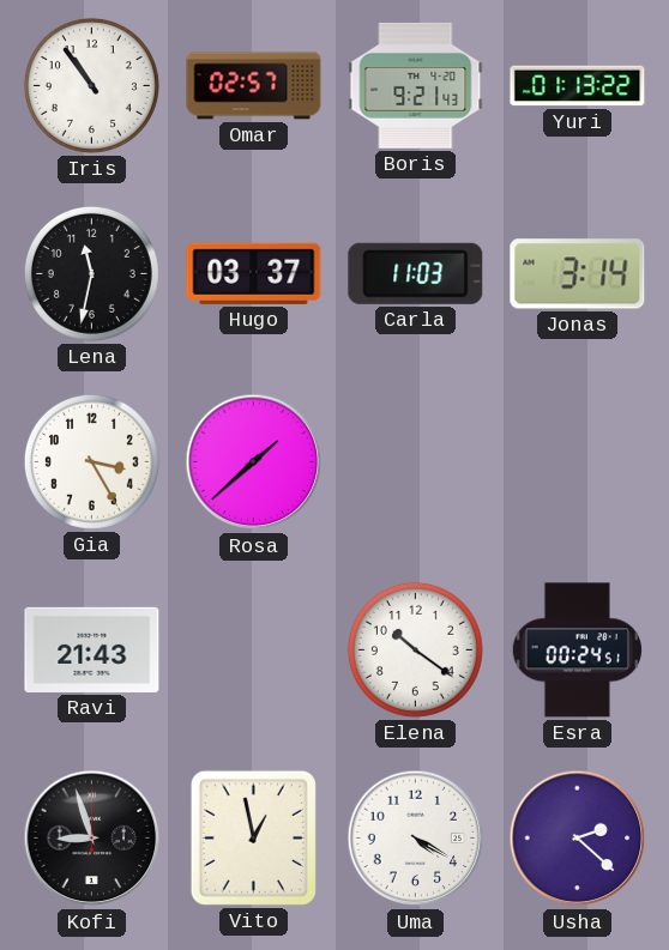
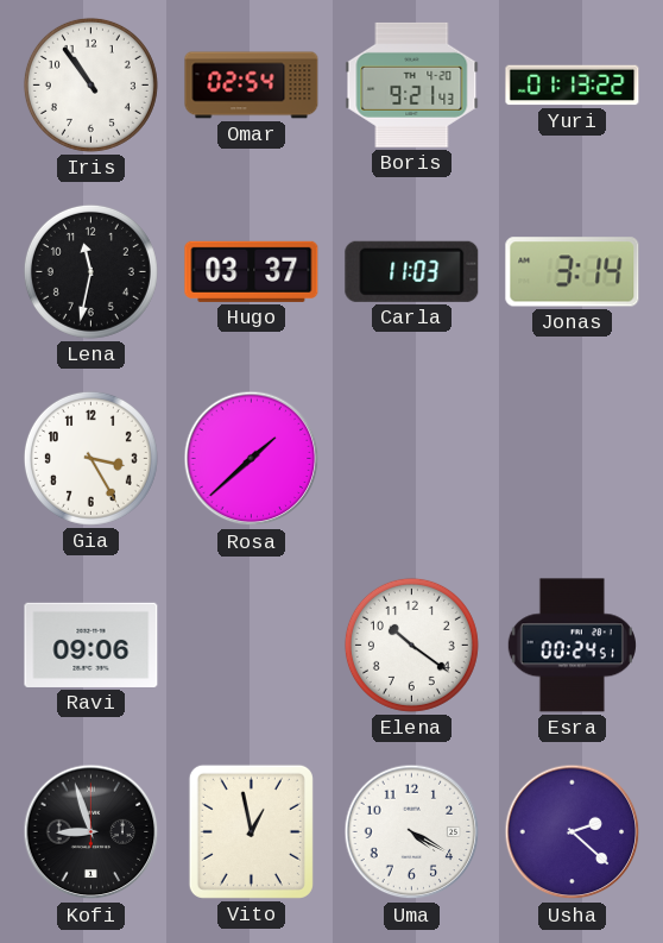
Omar: 02:57 -> 02:54
Ravi: 21:43 -> 09:06
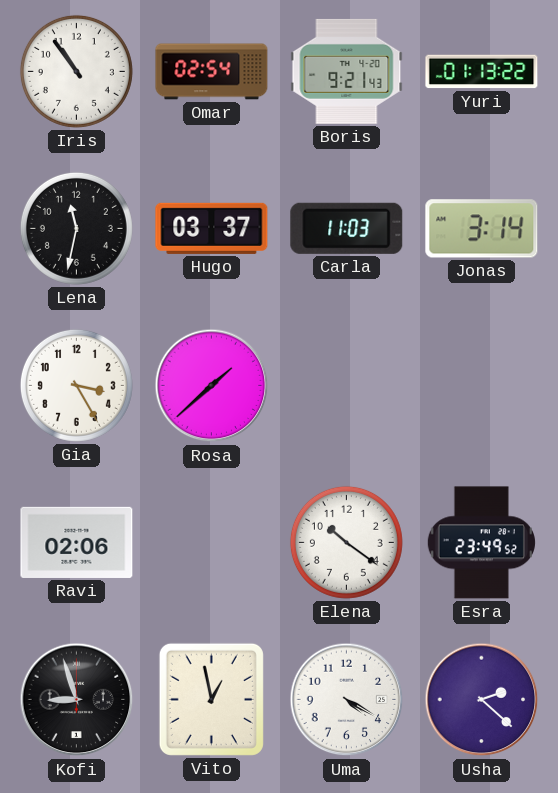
Ravi: 09:06 -> 02:06
Esra: 00:24 -> 23:49
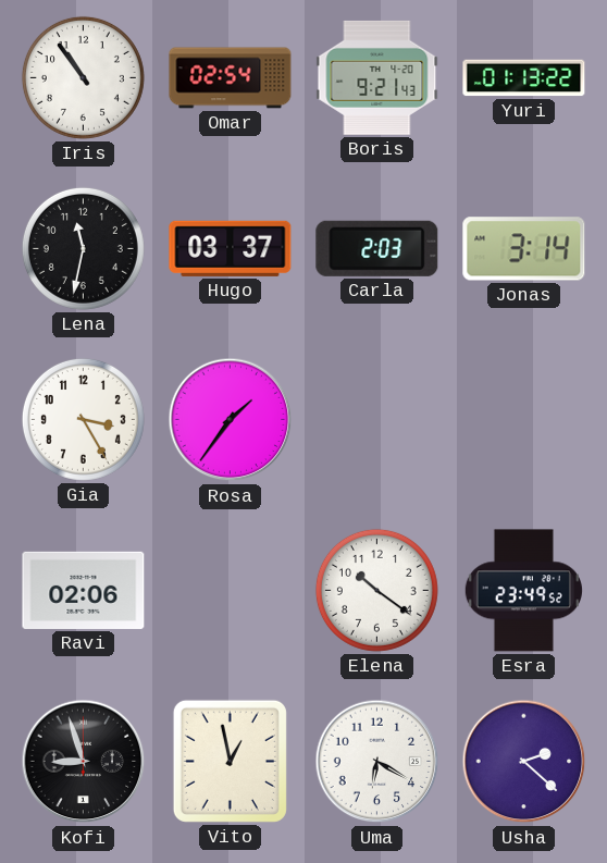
Carla: 11:03 -> 2:03
Rosa: 1:38 -> 1:36
Uma: 4:20 -> 6:20
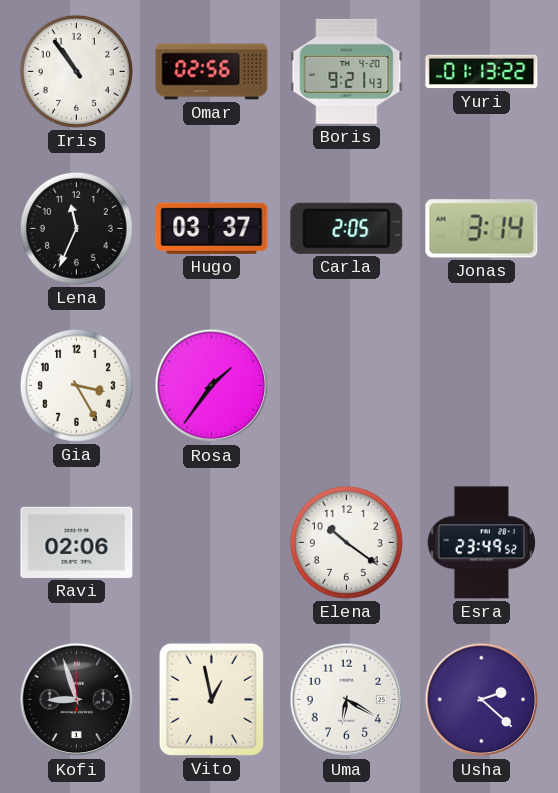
Omar: 02:54 -> 02:56
Lena: 11:32 -> 11:34
Carla: 2:03 -> 2:05
